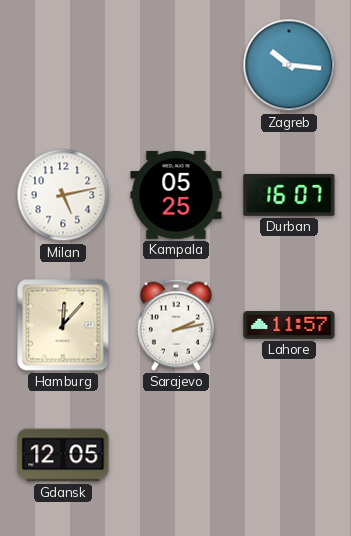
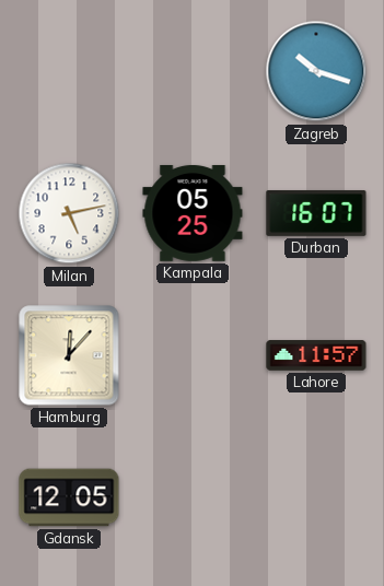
Zagreb: 10:16 -> 10:18
Sarajevo: 2:13 -> none
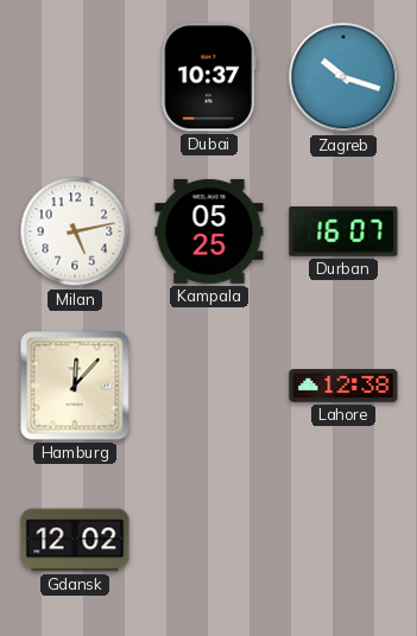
Dubai: none -> 10:37
Lahore: 11:57 -> 12:38
Gdansk: 12:05 -> 12:02
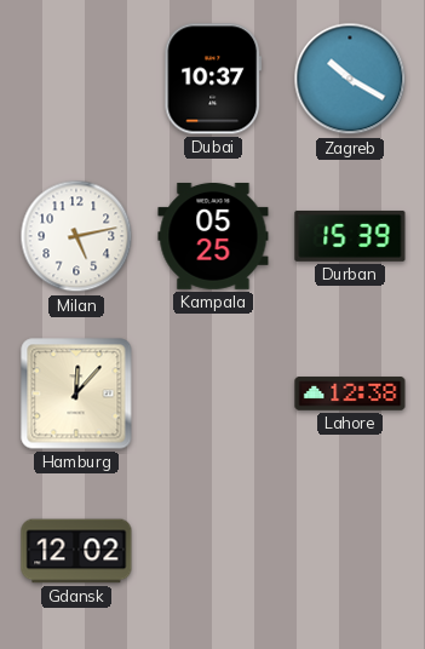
Zagreb: 10:18 -> 10:20
Durban: 16:07 -> 15:39
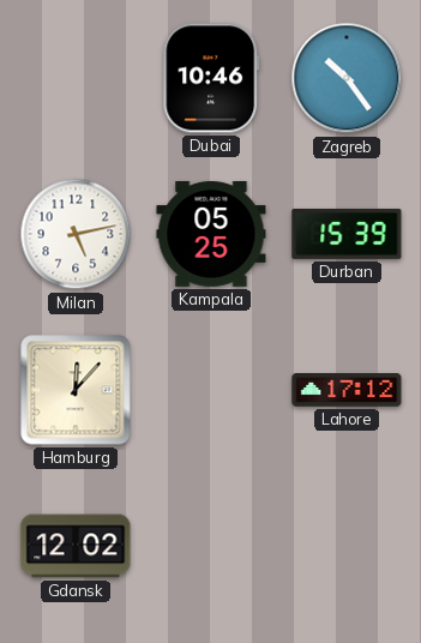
Dubai: 10:37 -> 10:46
Zagreb: 10:20 -> 10:24
Lahore: 12:38 -> 17:12
